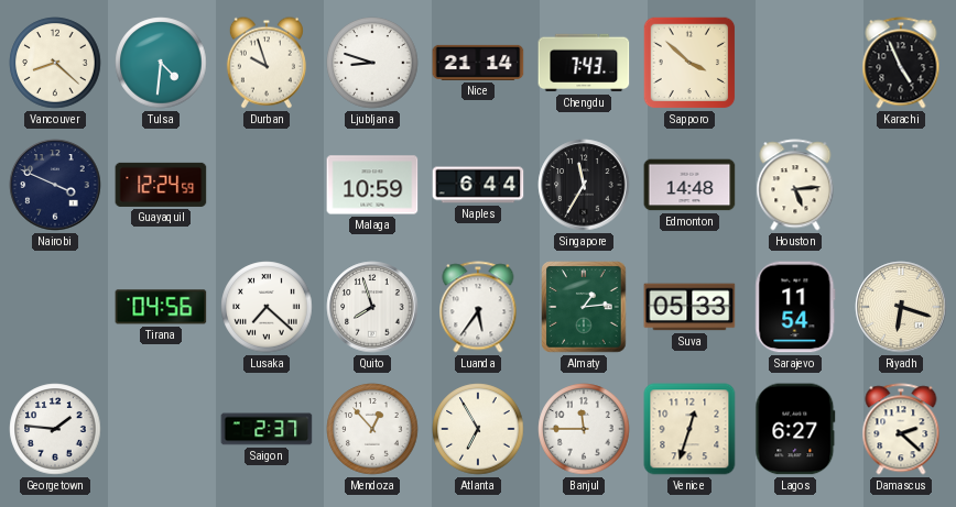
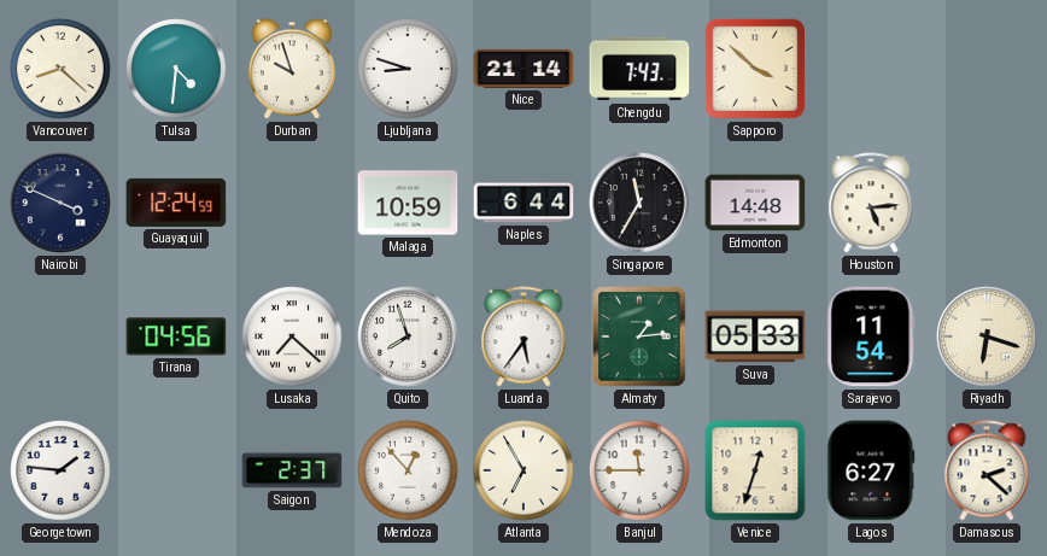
Karachi: 4:56 -> none
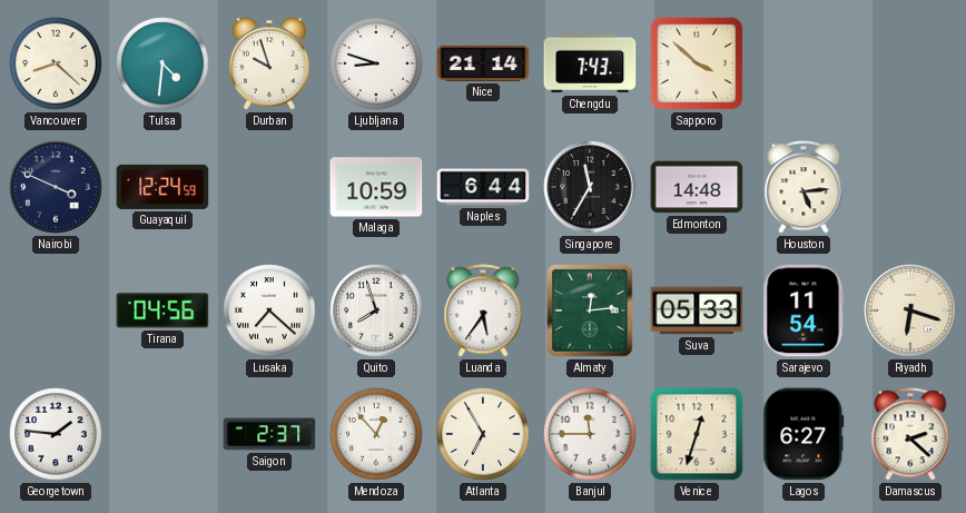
Almaty: 1:14 -> 12:14
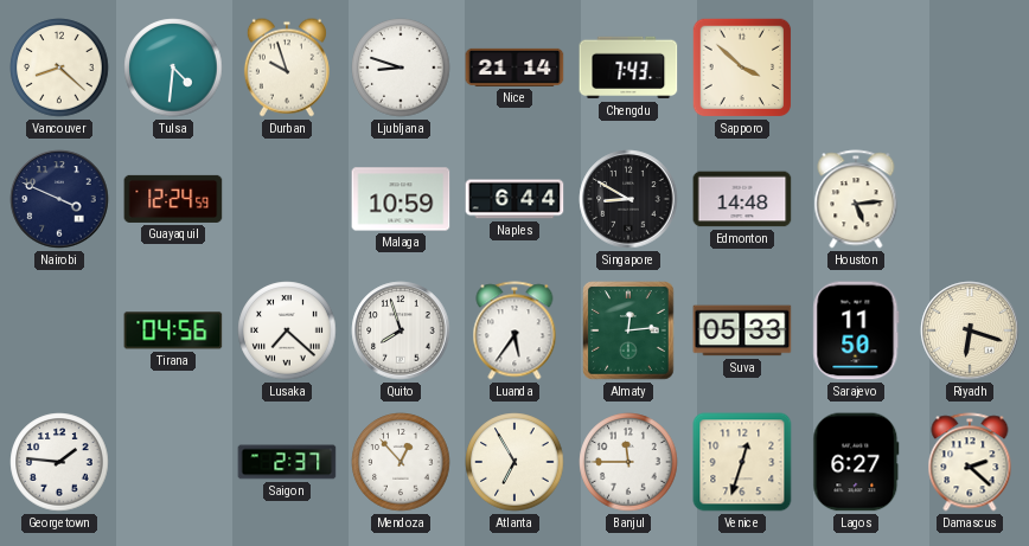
Singapore: 11:35 -> 8:50
Sarajevo: 11:54 -> 11:50
